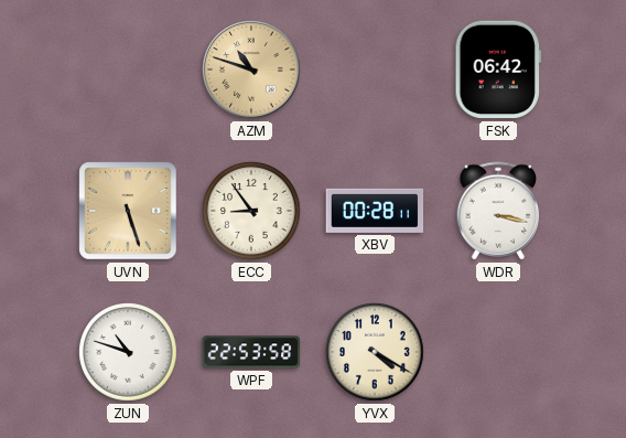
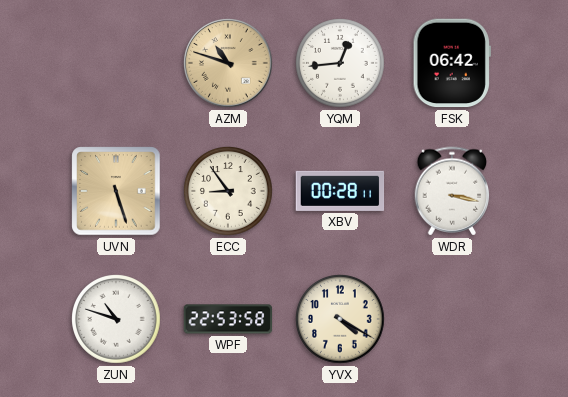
YQM: none -> 12:44
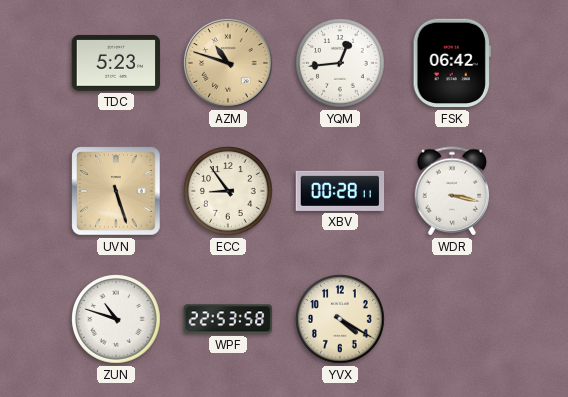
TDC: none -> 5:23
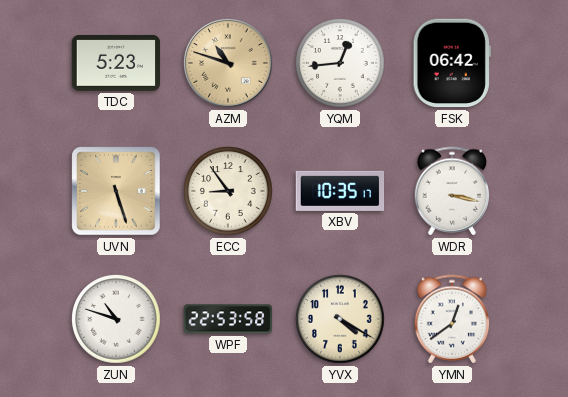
XBV: 00:28 -> 10:35
YMN: none -> 12:39
